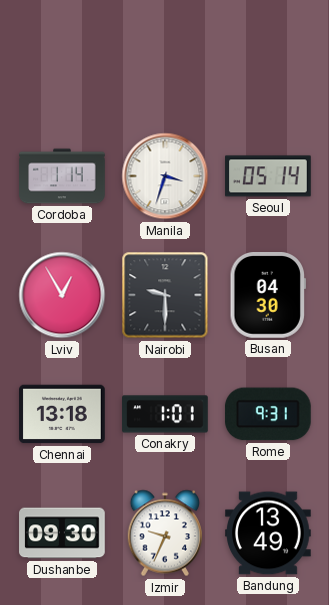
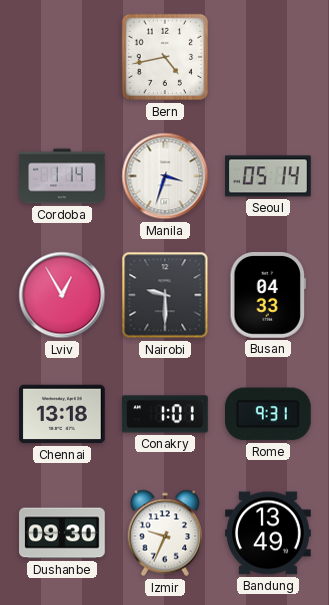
Bern: none -> 4:43
Busan: 04:30 -> 04:33
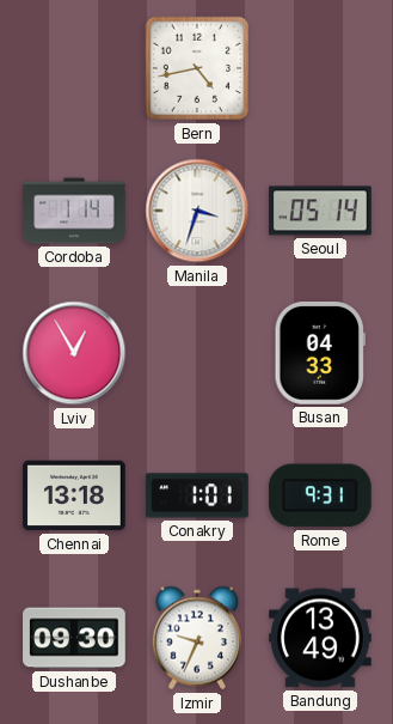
Nairobi: 9:30 -> none
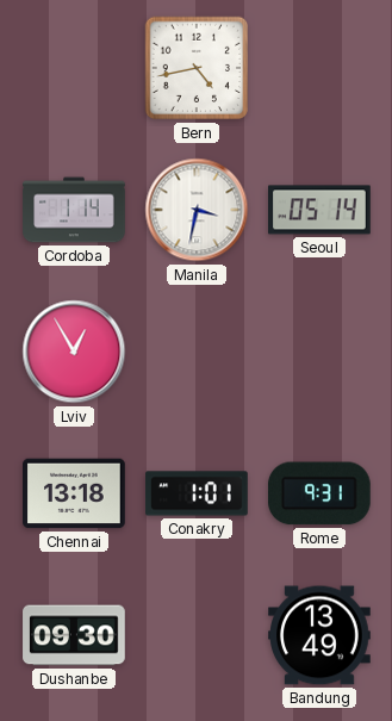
Manila: 3:33 -> 3:32
Busan: 04:33 -> none
Izmir: 9:34 -> none
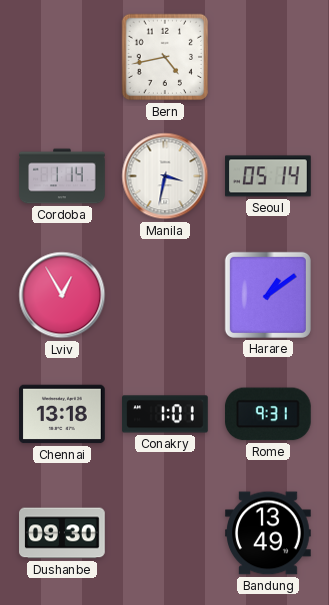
Harare: none -> 1:09
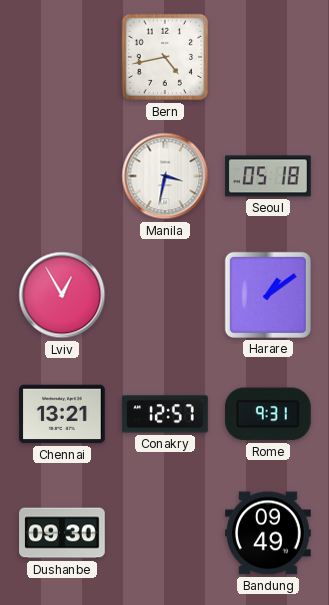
Cordoba: 1:14 -> none
Seoul: 05:14 -> 05:18
Chennai: 13:18 -> 13:21
Conakry: 1:01 -> 12:57
Bandung: 13:49 -> 09:49
